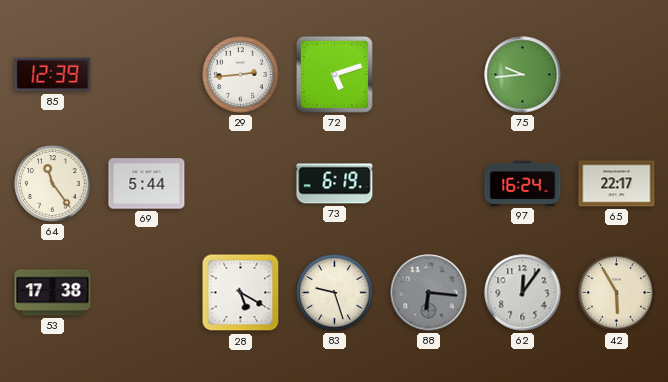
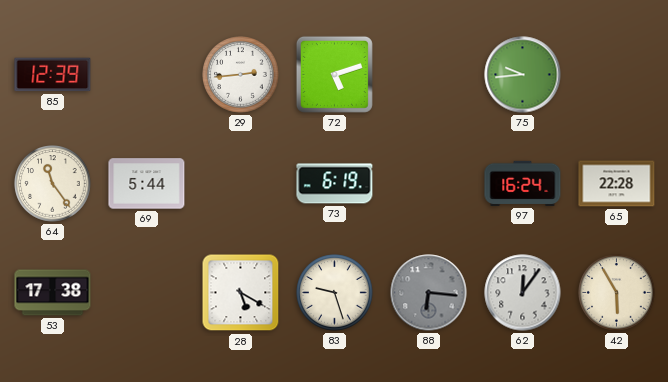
65: 22:17 -> 22:28
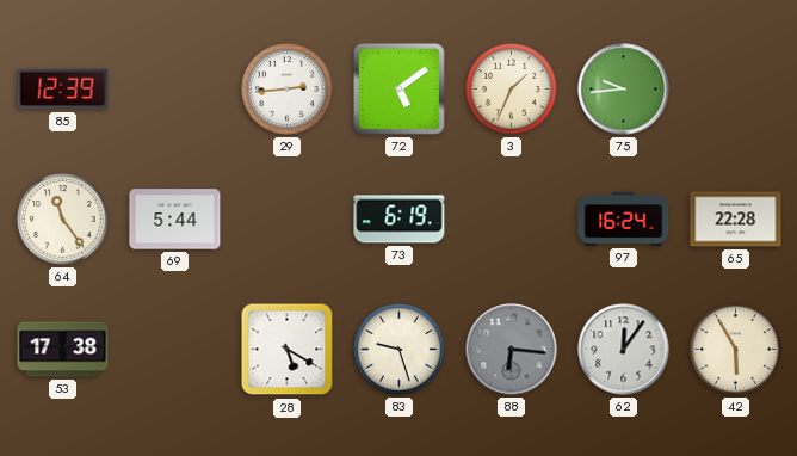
72: 5:12 -> 5:09
3: none -> 1:34
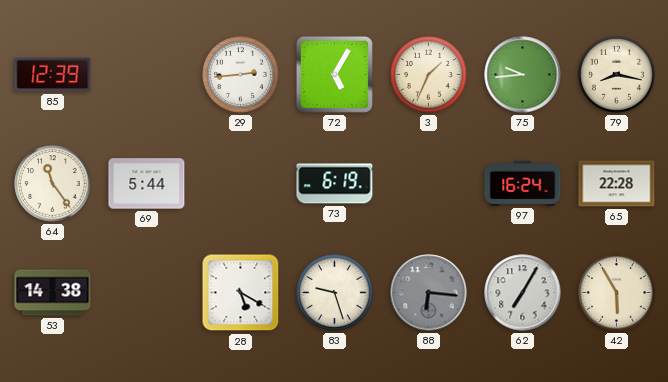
72: 5:09 -> 5:05
79: none -> 8:17
53: 17:38 -> 14:38
62: 12:06 -> 7:05
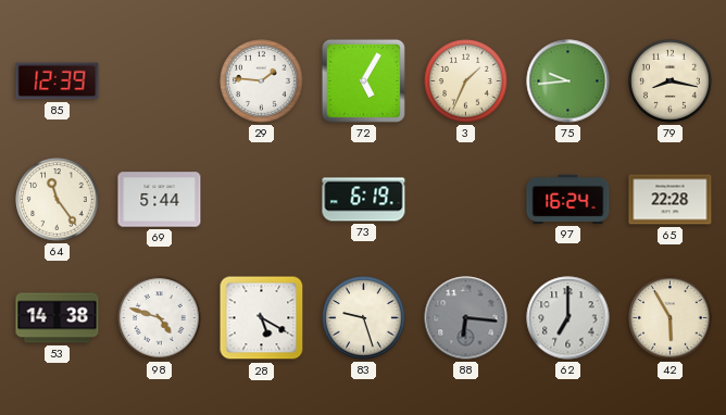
29: 2:44 -> 1:46
98: none -> 4:48
62: 7:05 -> 7:00
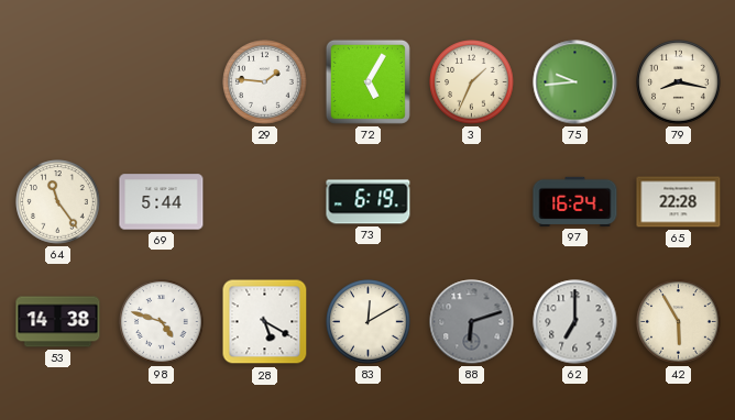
85: 12:39 -> none
83: 9:27 -> 12:10
88: 6:16 -> 6:12
